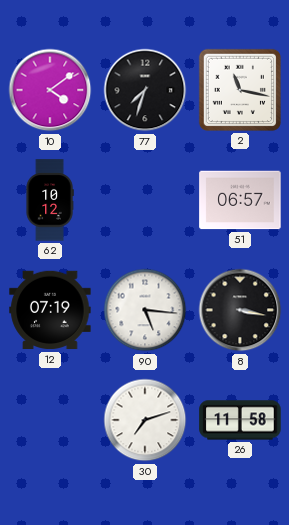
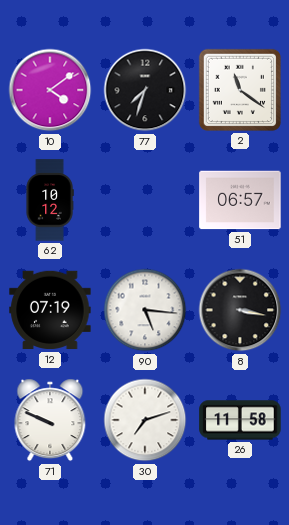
2: 11:17 -> 11:21
71: none -> 9:49
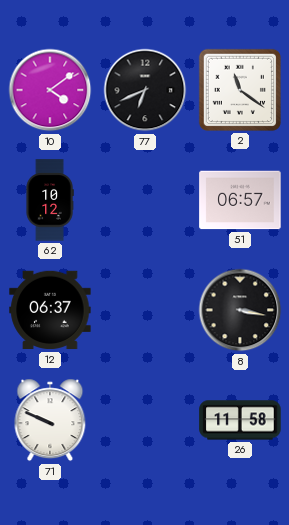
77: 7:33 -> 6:41
12: 07:19 -> 06:37
90: 5:16 -> none
30: 7:12 -> none
